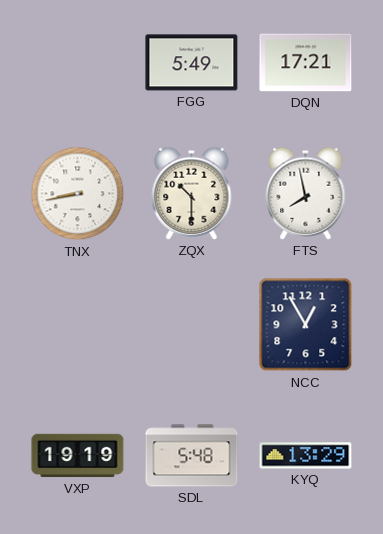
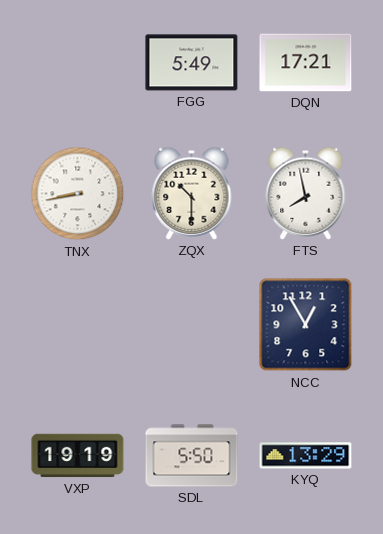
SDL: 5:48 -> 5:50
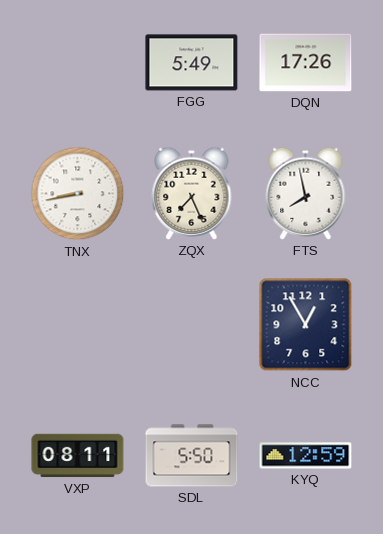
DQN: 17:21 -> 17:26
ZQX: 10:30 -> 7:26
VXP: 19:19 -> 08:11
KYQ: 13:29 -> 12:59
